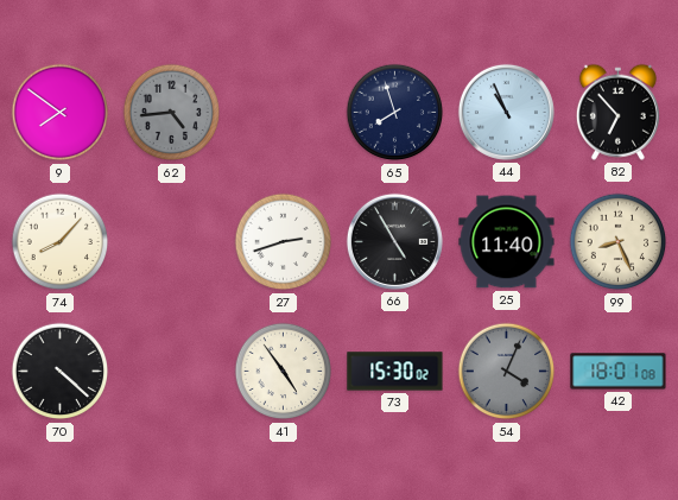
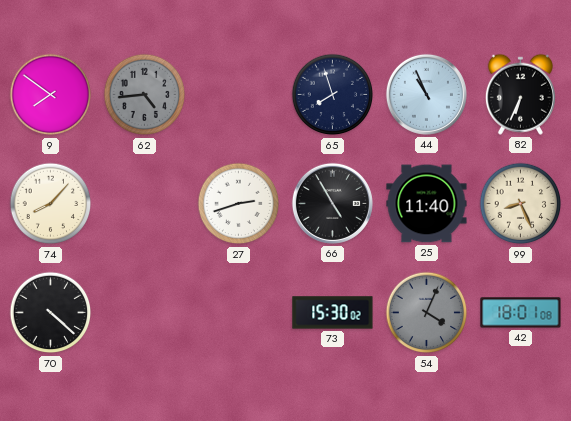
82: 6:53 -> 6:34
41: 4:54 -> none
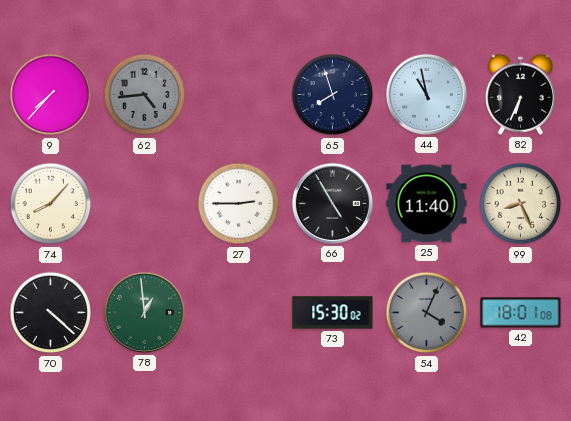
9: 7:51 -> 7:37
44: 10:56 -> 10:58
27: 2:42 -> 2:45
78: none -> 12:59
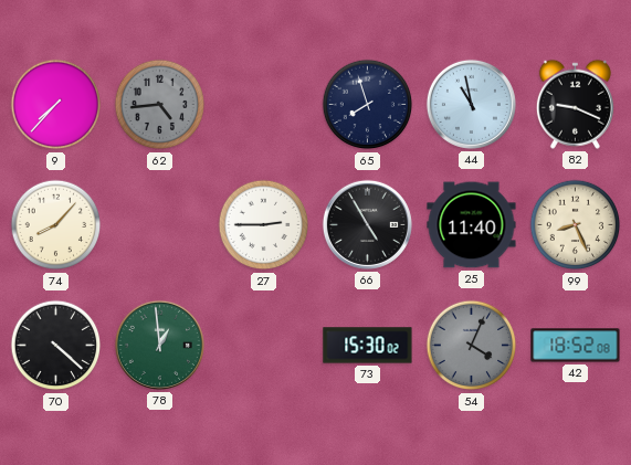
82: 6:34 -> 9:19
42: 18:01 -> 18:52
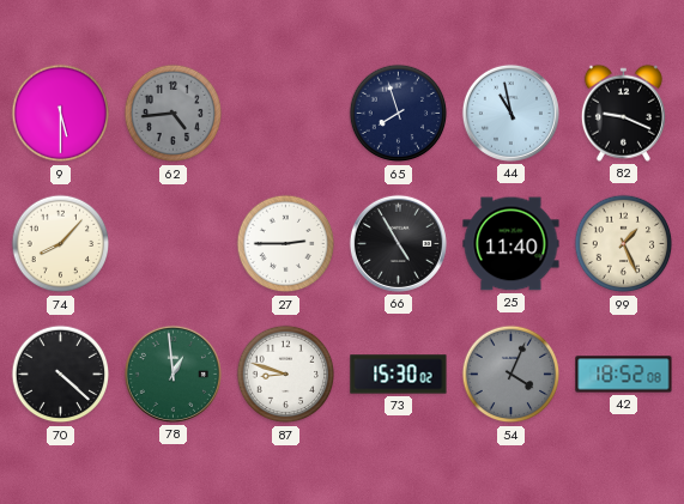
9: 7:37 -> 5:30
99: 8:26 -> 1:26
87: none -> 8:48
